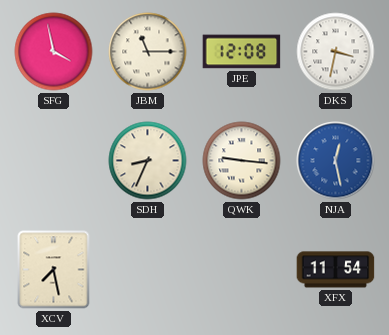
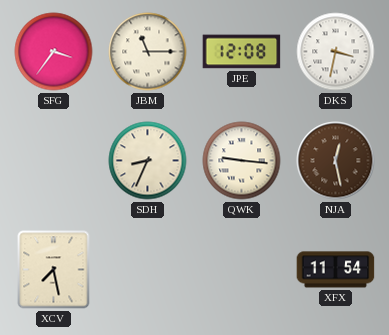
SFG: 3:58 -> 3:36
NJA dial: blue -> brown
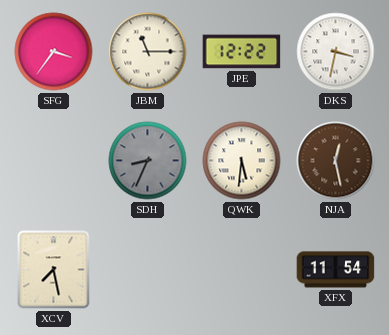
JPE: 12:08 -> 12:22
SDH dial: cream -> grey
QWK: 9:16 -> 5:31
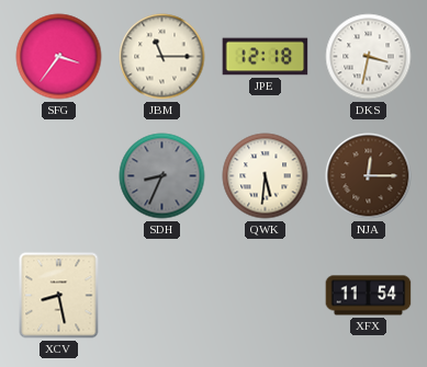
JPE: 12:22 -> 12:18
NJA: 12:28 -> 12:15
XCV: 7:28 -> 8:28
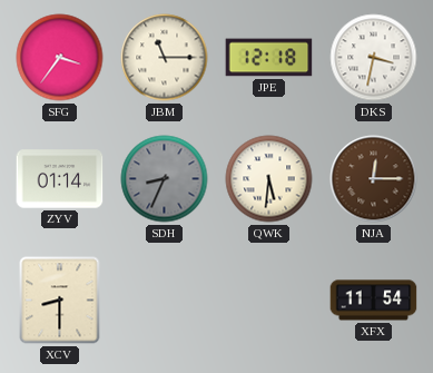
ZYV: none -> 01:14
XCV: 8:28 -> 8:30
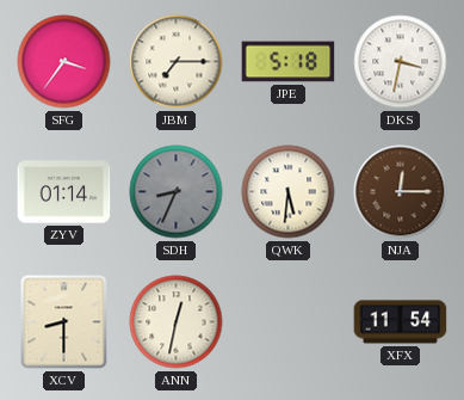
JBM: 11:15 -> 7:15
JPE: 12:18 -> 5:18
ANN: none -> 12:32
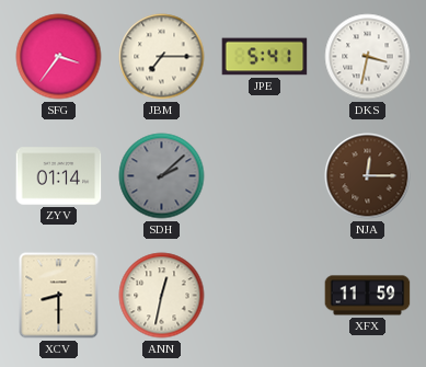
JPE: 5:18 -> 5:41
SDH: 8:34 -> 2:08
QWK: 5:31 -> none
XFX: 11:54 -> 11:59
